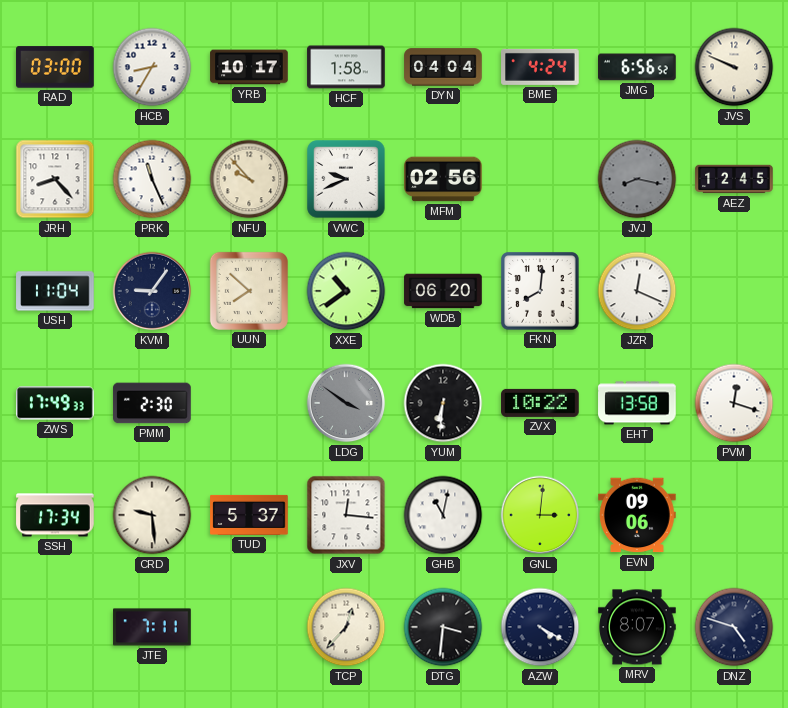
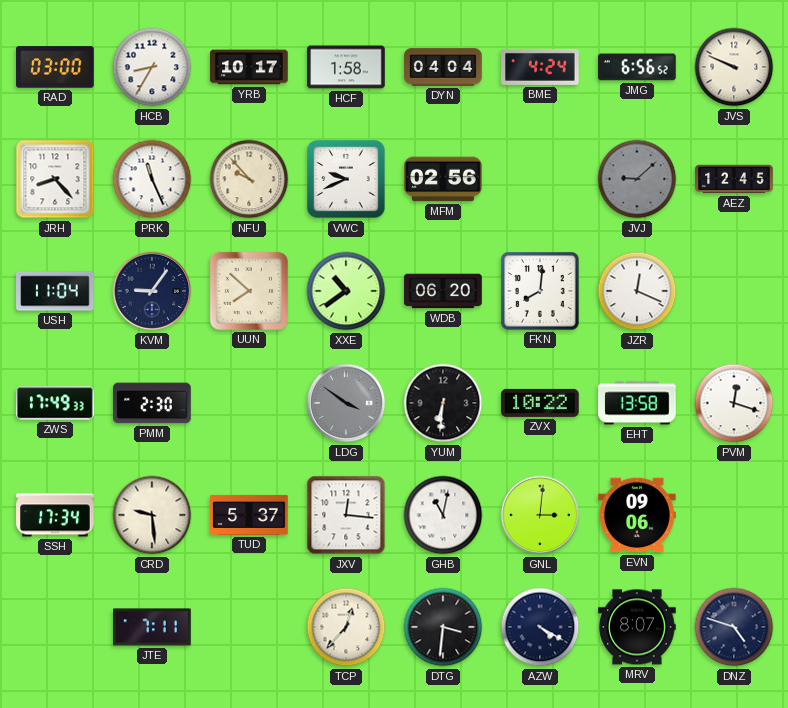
JVJ: 8:17 -> 9:08
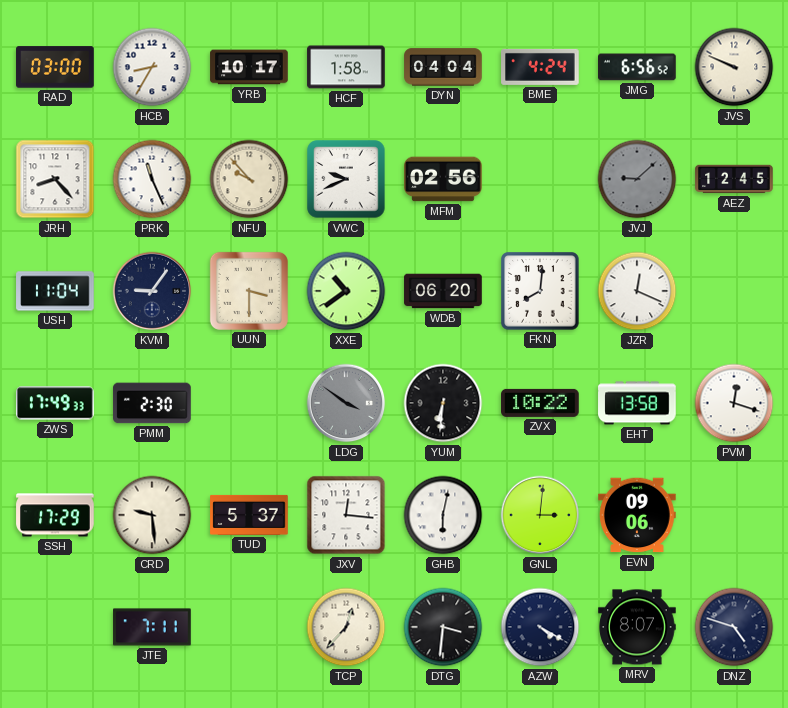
UUN: 7:52 -> 3:30
SSH: 17:34 -> 17:29
GHB: 11:02 -> 6:02
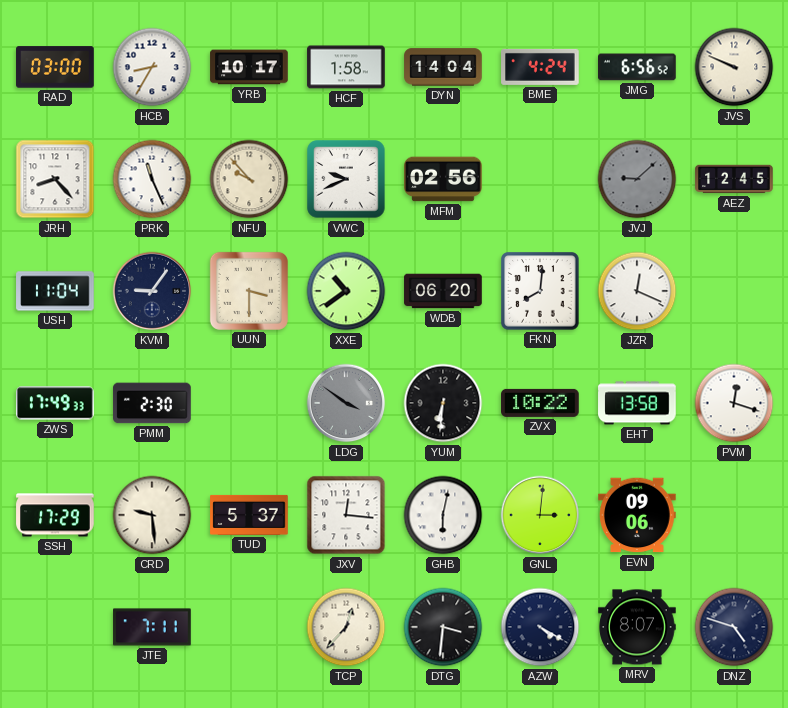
DYN: 04:04 -> 14:04
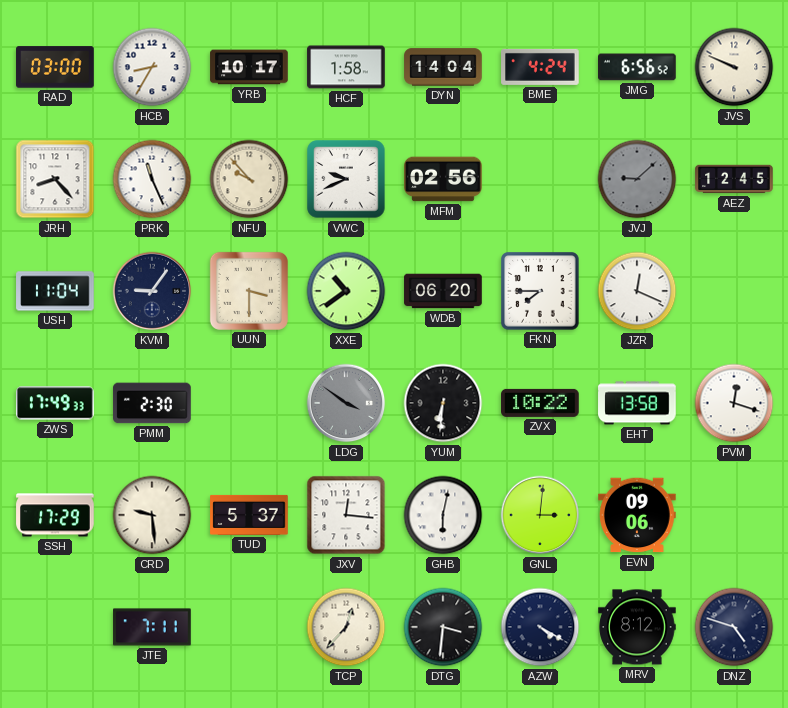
FKN: 8:01 -> 7:45
MRV: 8:07 -> 8:12
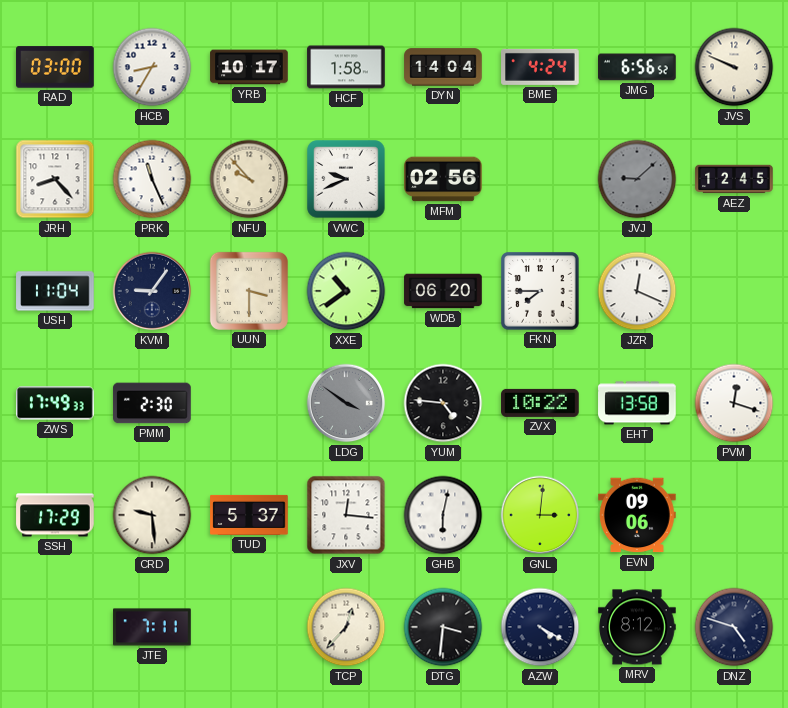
YUM: 6:31 -> 4:46
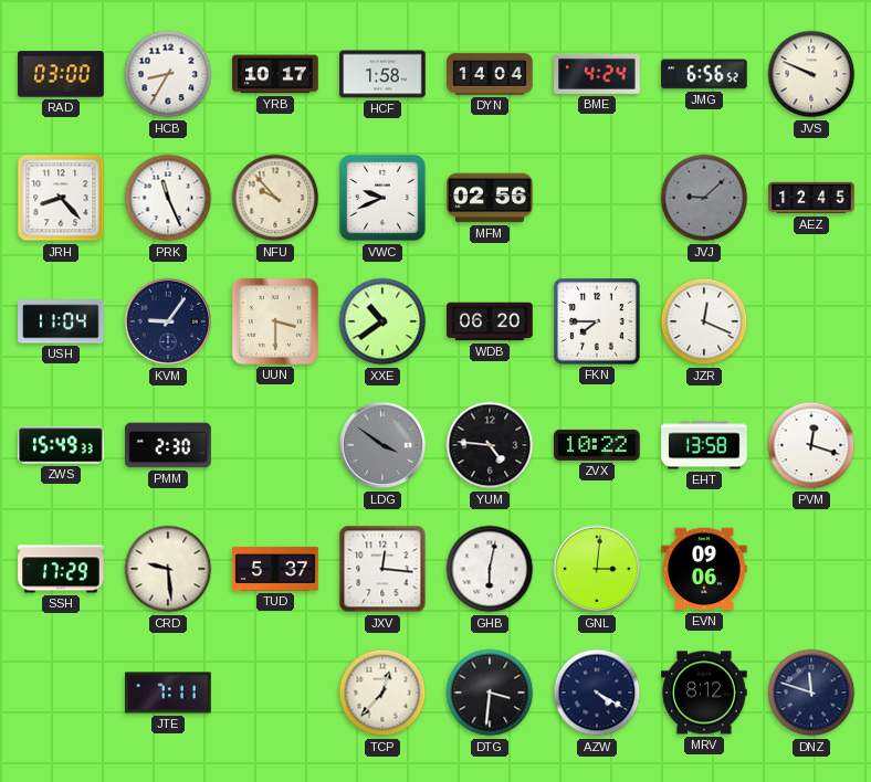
ZWS: 17:49 -> 15:49
DNZ: 4:48 -> 11:48
